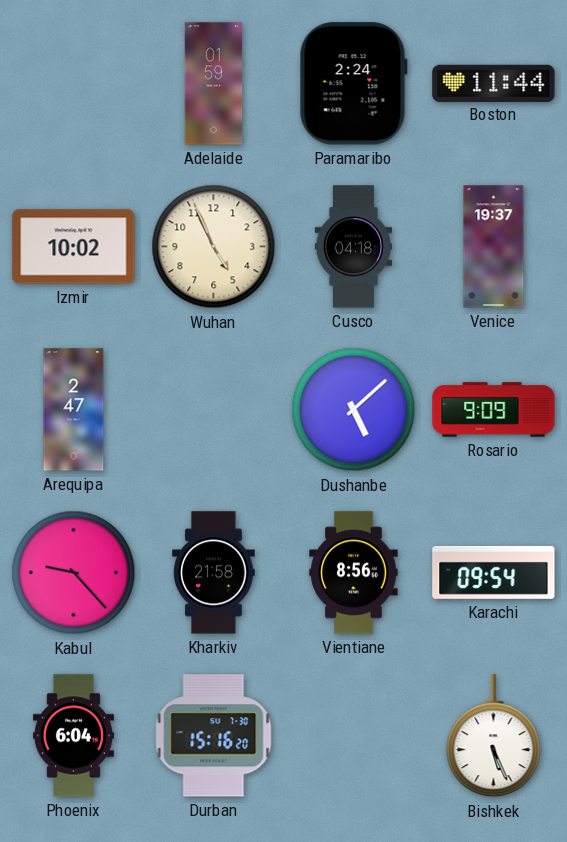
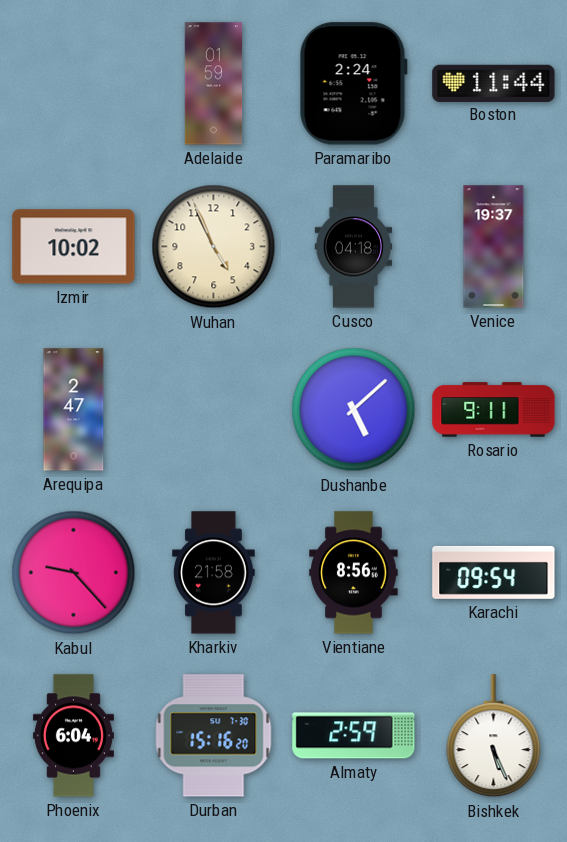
Rosario: 9:09 -> 9:11
Almaty: none -> 2:59
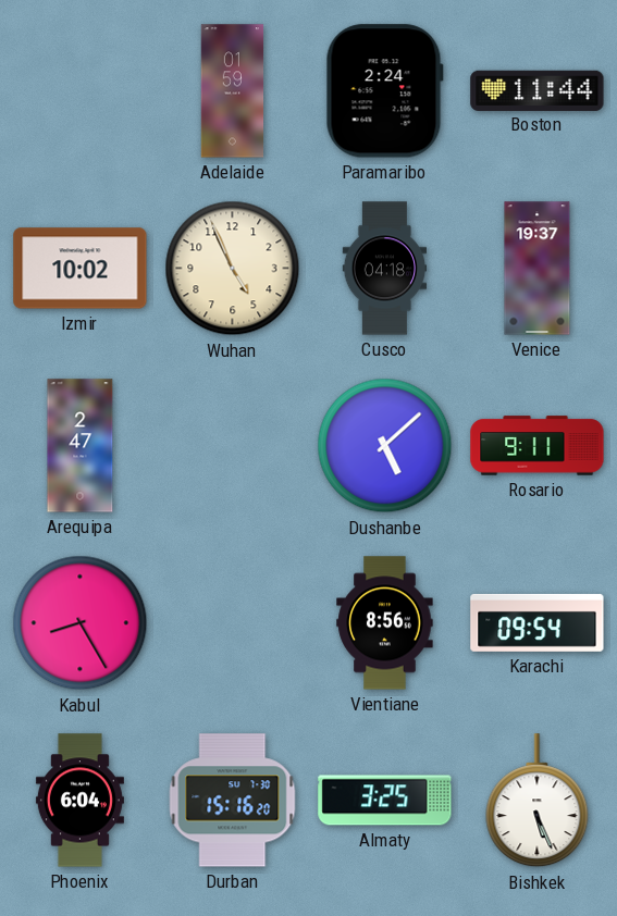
Kabul: 9:23 -> 8:25
Kharkiv: 21:58 -> none
Almaty: 2:59 -> 3:25
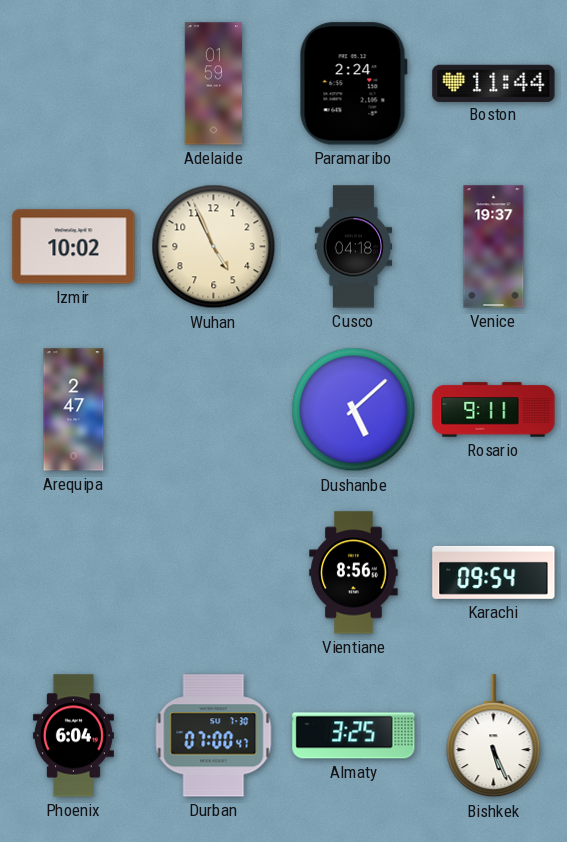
Kabul: 8:25 -> none
Durban: 15:16 -> 07:00
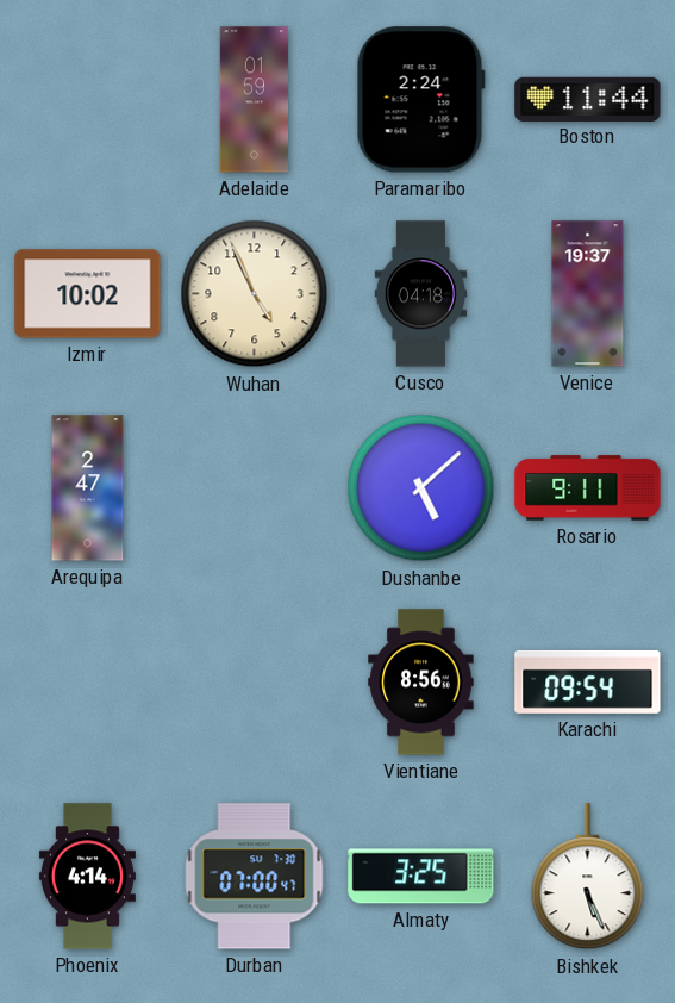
Phoenix: 6:04 -> 4:14
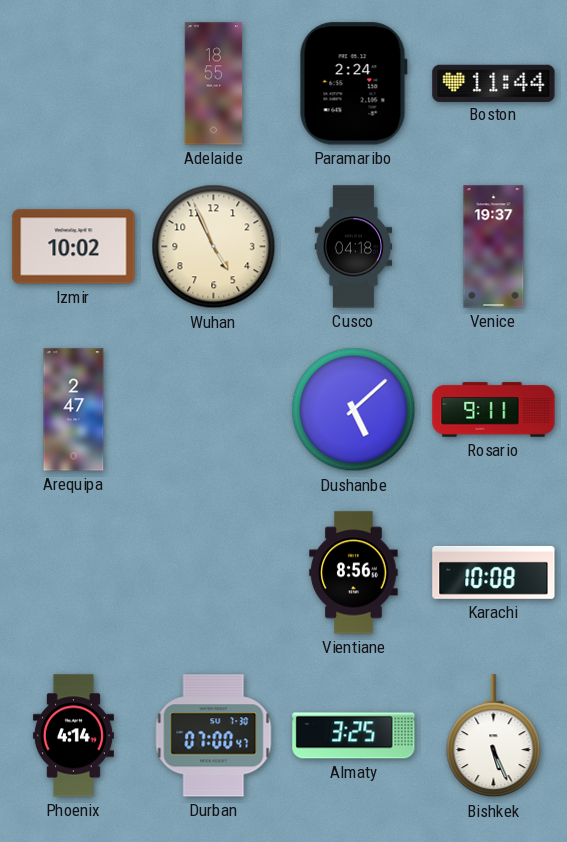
Adelaide: 01:59 -> 18:55
Karachi: 09:54 -> 10:08
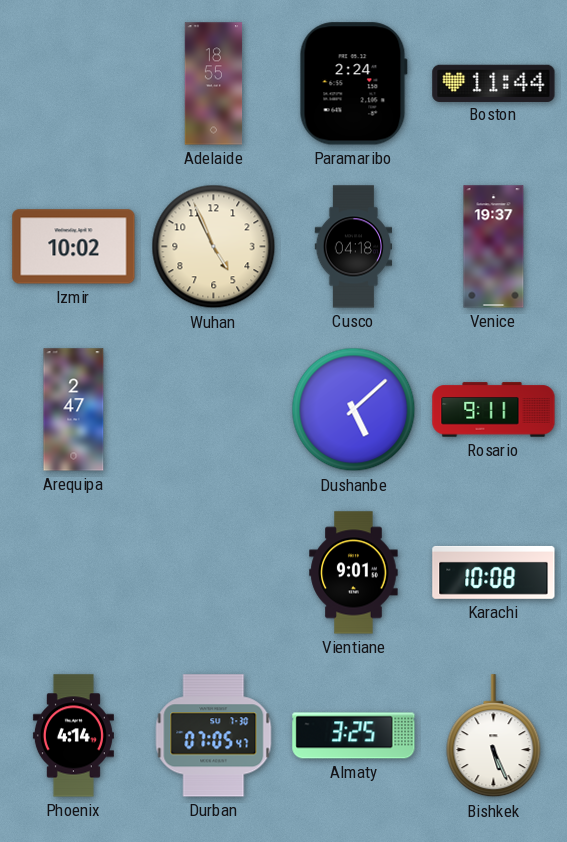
Vientiane: 8:56 -> 9:01
Durban: 07:00 -> 07:05
